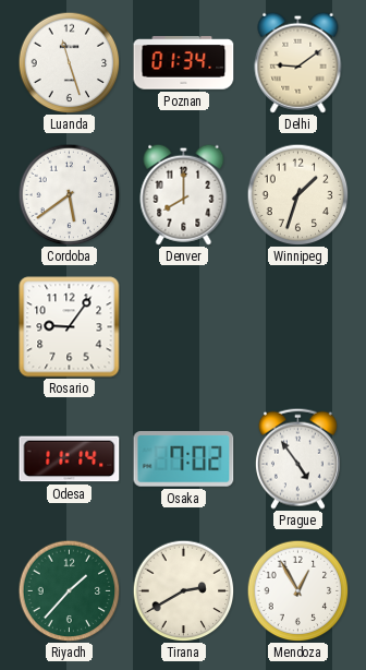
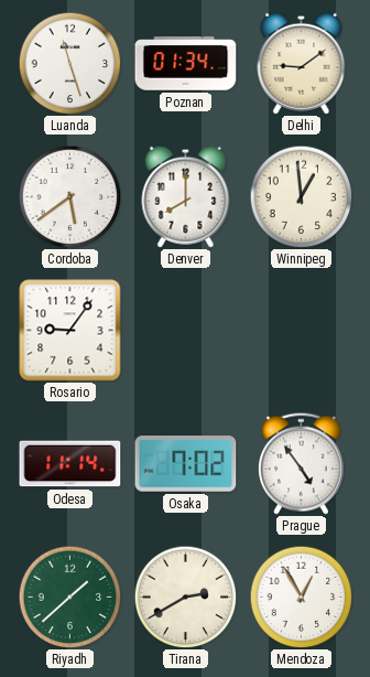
Winnipeg: 1:33 -> 12:59
Riyadh: 1:37 -> 1:38
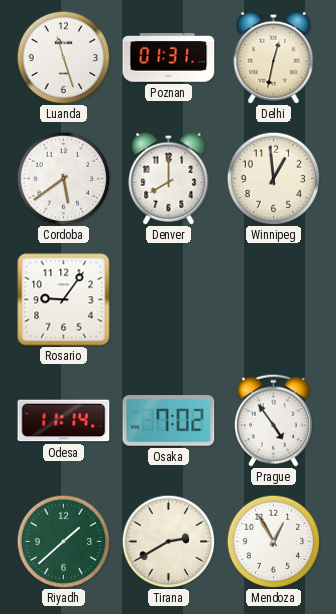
Poznan: 01:34 -> 01:31
Delhi: 9:09 -> 12:32
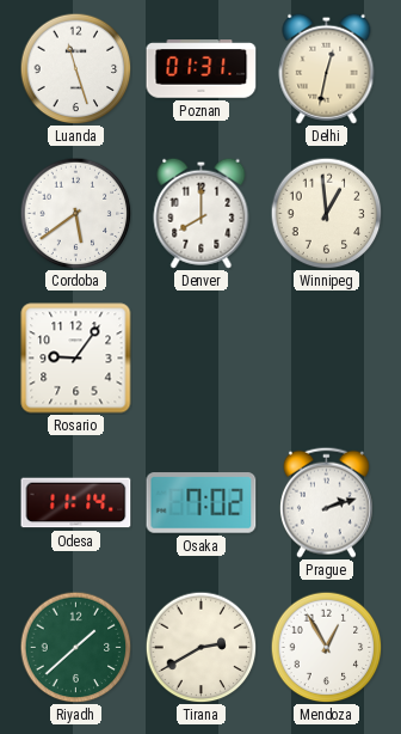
Prague: 4:54 -> 2:12
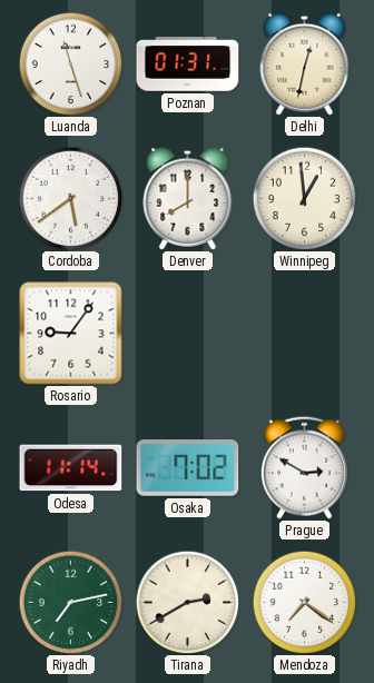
Prague: 2:12 -> 2:50
Riyadh: 1:38 -> 7:13
Mendoza: 12:55 -> 7:21
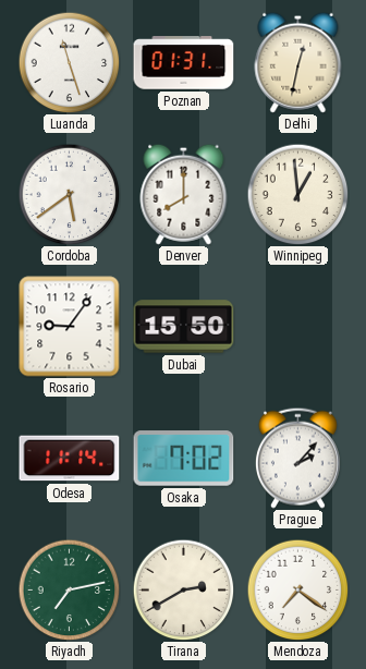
Dubai: none -> 15:50
Prague: 2:50 -> 2:07
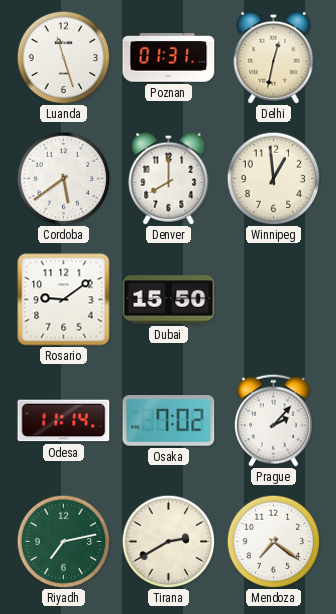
Rosario: 9:06 -> 9:09
